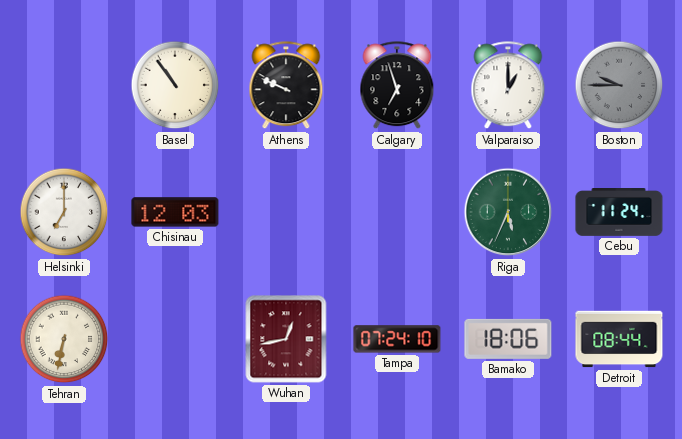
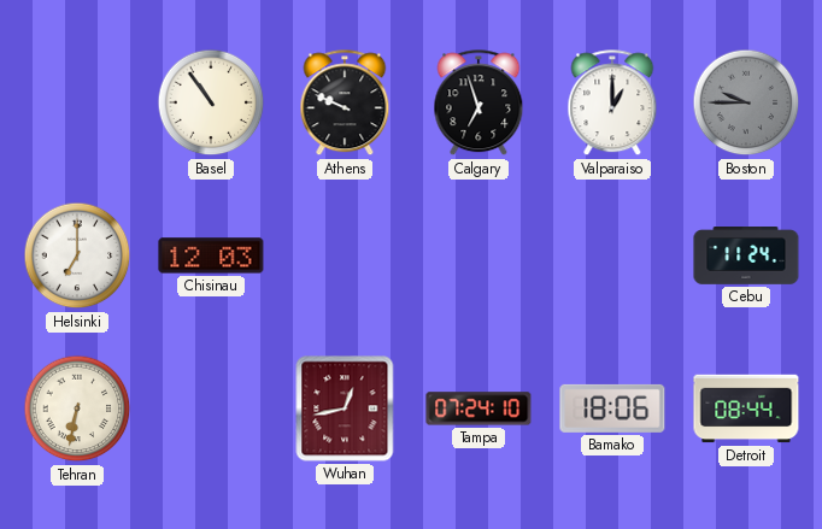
Riga: 5:34 -> none
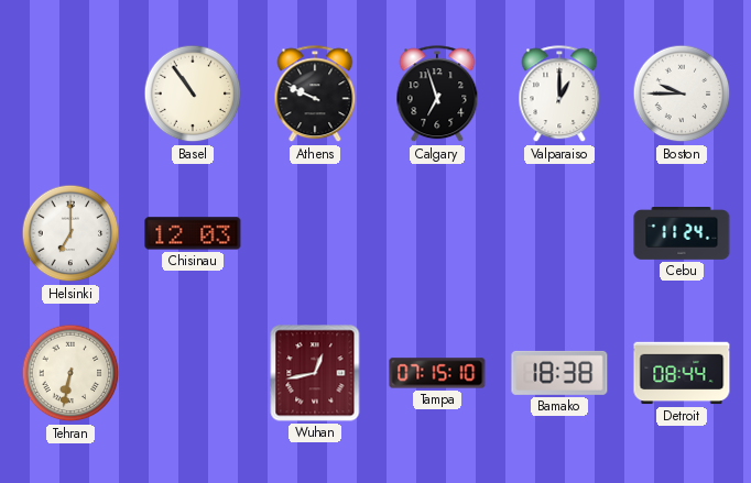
Boston dial: grey -> white
Tampa: 07:24 -> 07:15
Bamako: 18:06 -> 18:38
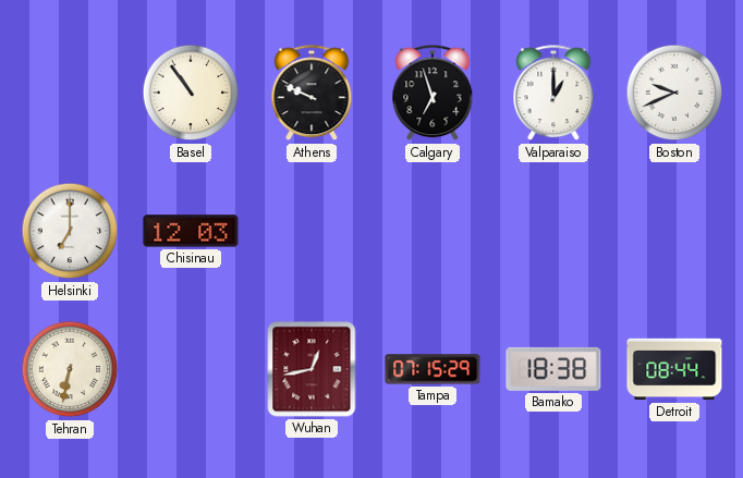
Boston: 9:45 -> 9:41
Cebu: 11:24 -> none
Tampa: 07:15:10 -> 07:15:29
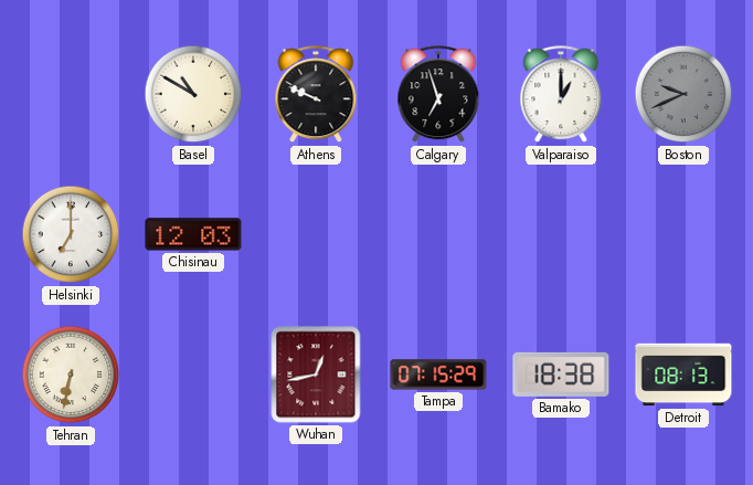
Basel: 10:54 -> 10:50
Boston dial: white -> grey
Detroit: 08:44 -> 08:13
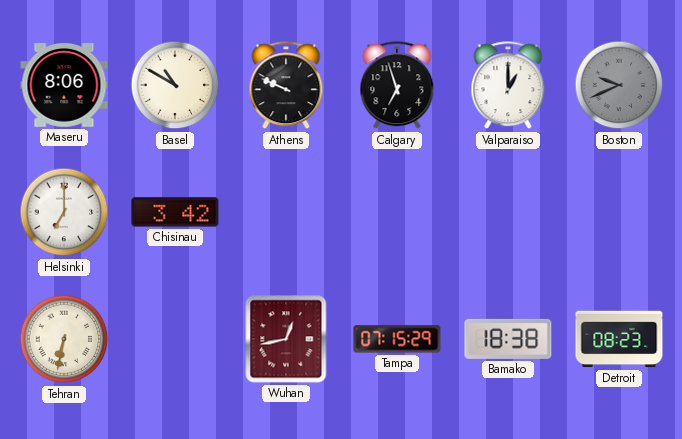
Maseru: none -> 8:06
Chisinau: 12:03 -> 3:42
Detroit: 08:13 -> 08:23
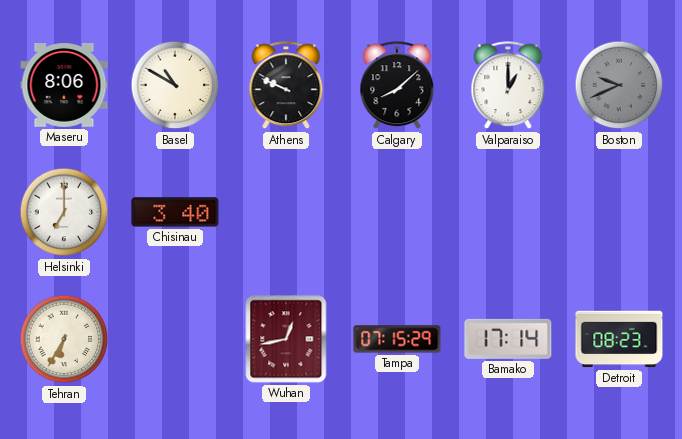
Calgary: 6:57 -> 8:08
Chisinau: 3:42 -> 3:40
Tehran: 6:32 -> 6:35
Bamako: 18:38 -> 17:14
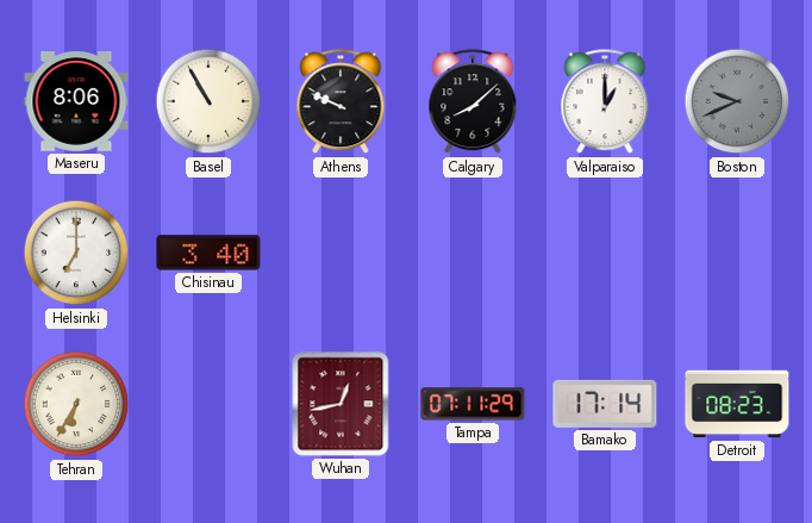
Basel: 10:50 -> 10:55
Tampa: 07:15 -> 07:11
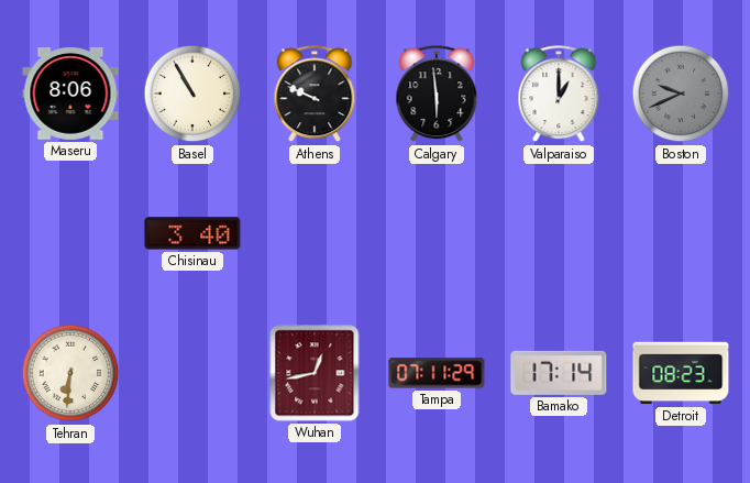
Calgary: 8:08 -> 5:59
Helsinki: 7:00 -> none
Tehran: 6:35 -> 6:31
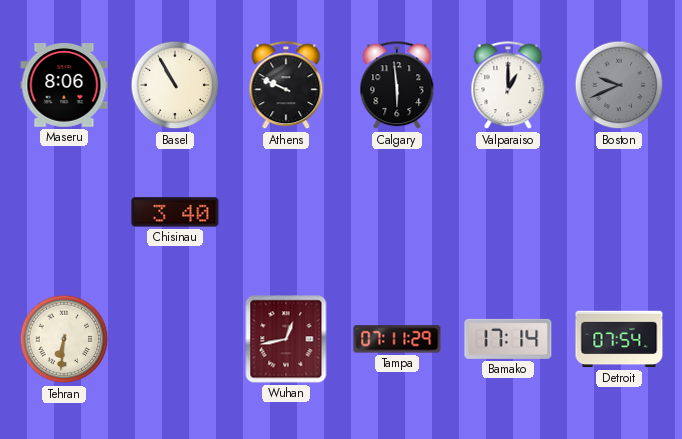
Detroit: 08:23 -> 07:54
